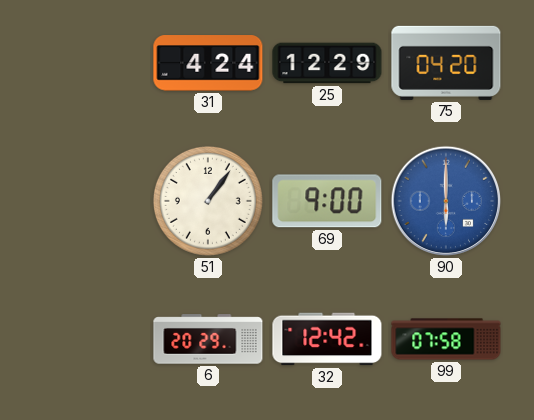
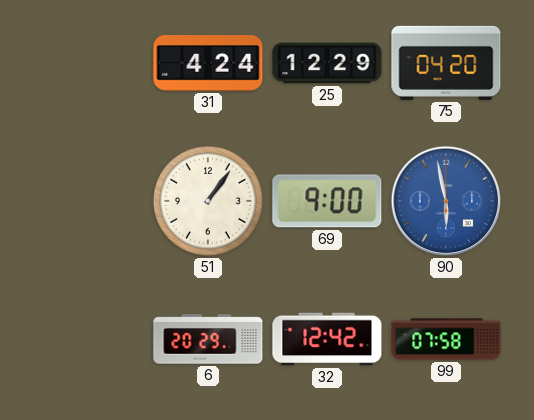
90: 6:00 -> 5:58
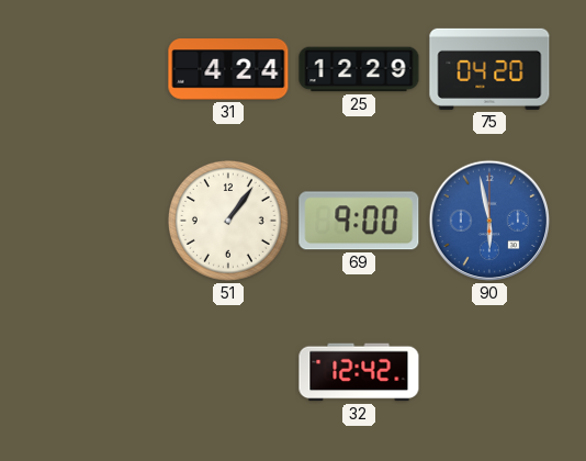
6: 20:29 -> none
99: 07:58 -> none
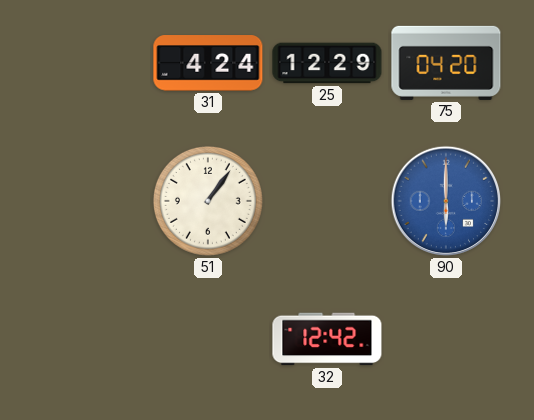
69: 9:00 -> none
90: 5:58 -> 6:00
